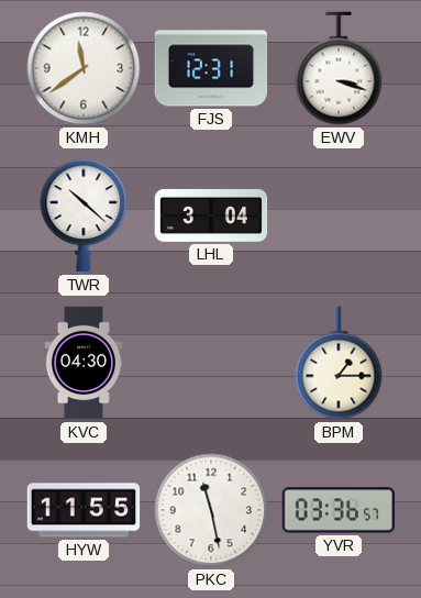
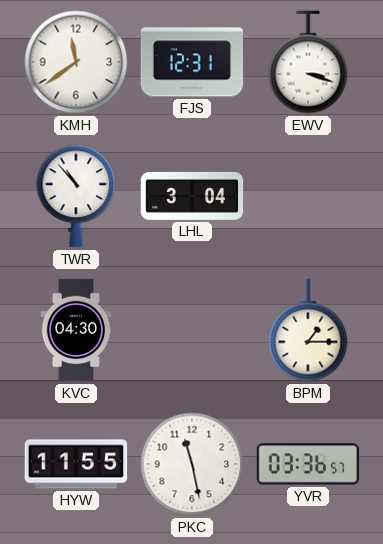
TWR: 10:22 -> 10:53
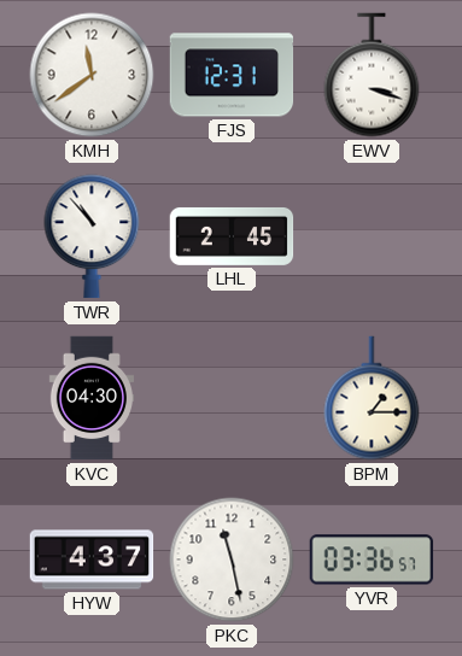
LHL: 3:04 -> 2:45
HYW: 11:55 -> 4:37
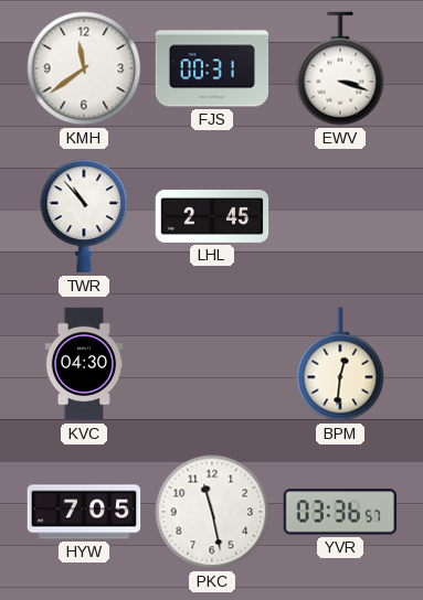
FJS: 12:31 -> 00:31
BPM: 1:15 -> 12:31
HYW: 4:37 -> 7:05
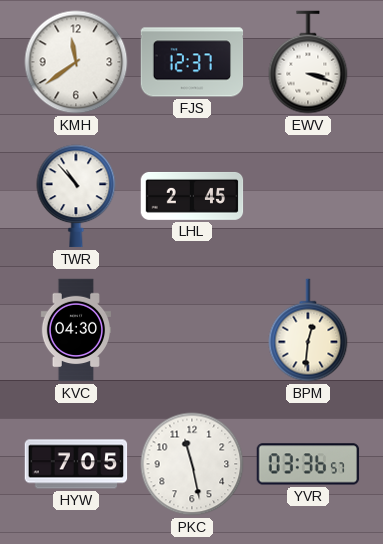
FJS: 00:31 -> 12:37
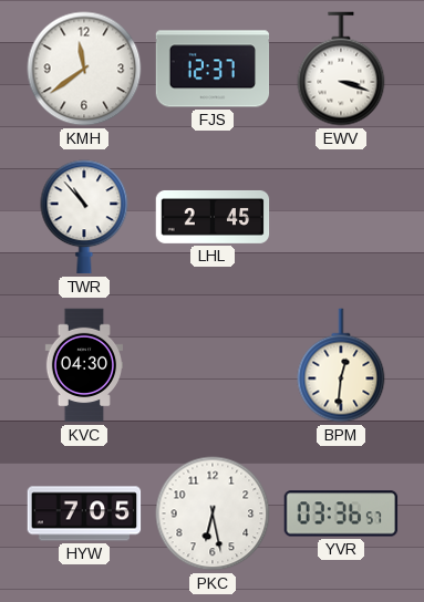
PKC: 11:28 -> 6:28
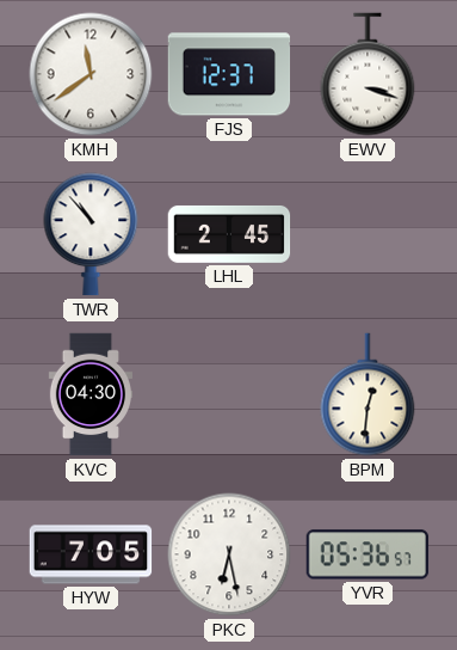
YVR: 03:36 -> 05:36
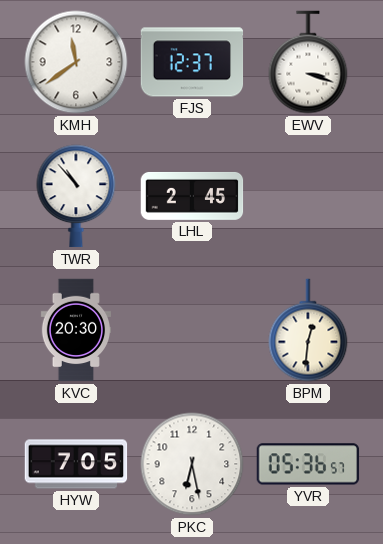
KVC: 04:30 -> 20:30
